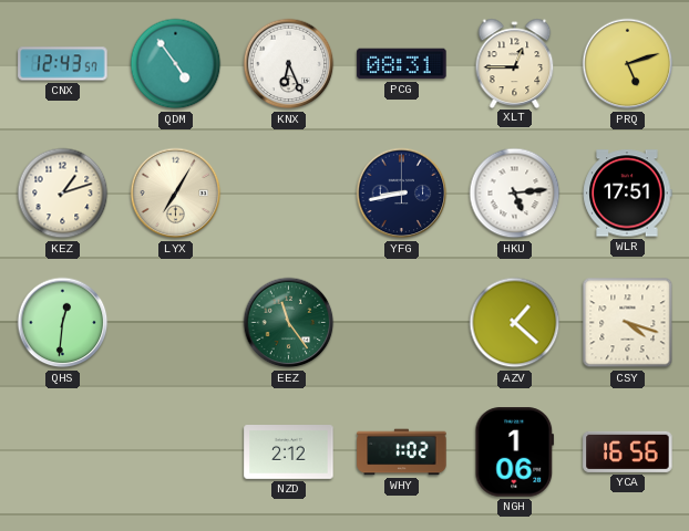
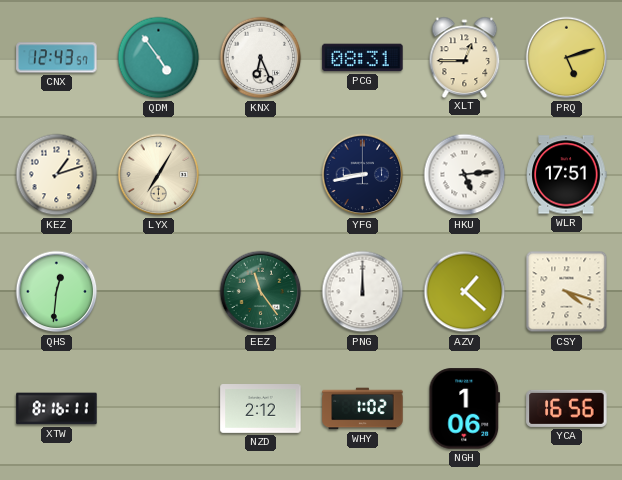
PNG: none -> 12:00
XTW: none -> 8:16
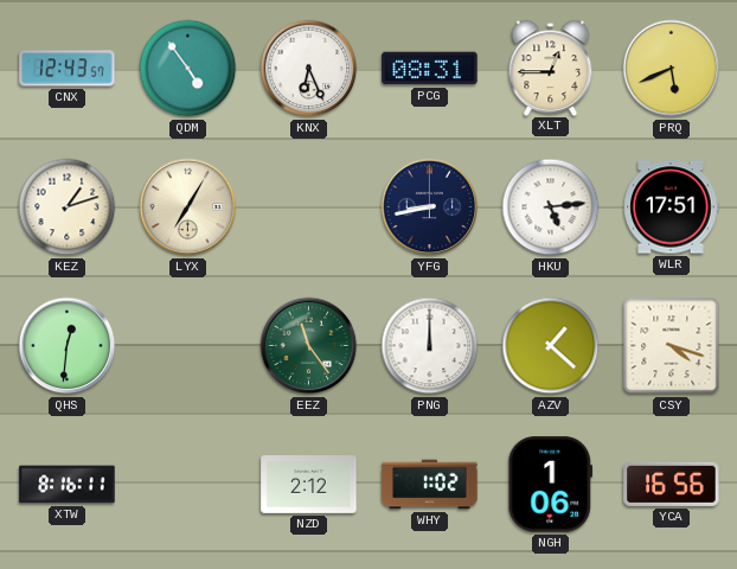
PRQ: 5:12 -> 5:41
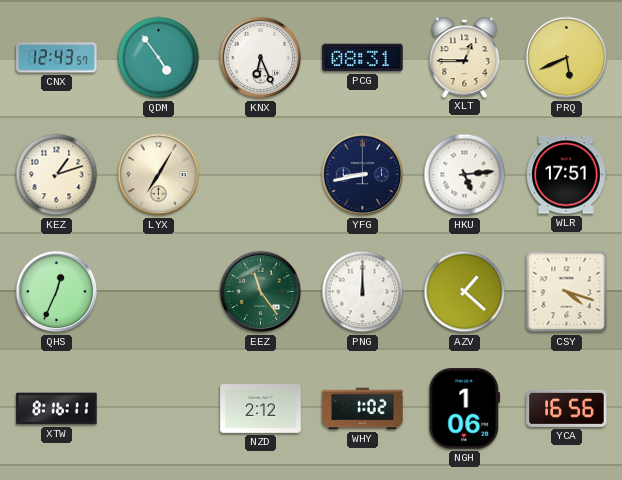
QHS: 12:31 -> 12:34
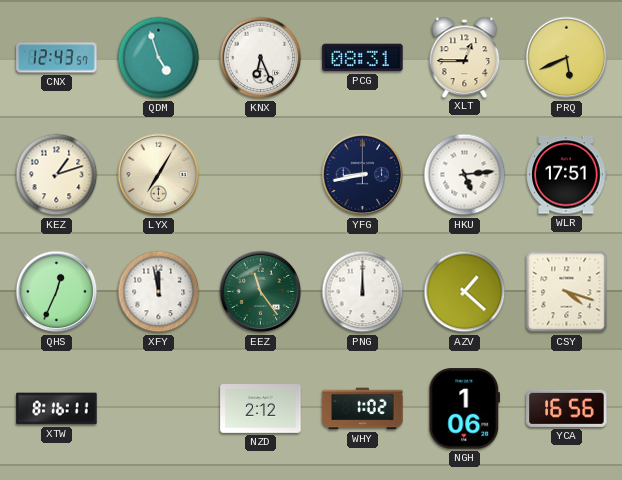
QDM: 4:54 -> 4:57
XFY: none -> 11:58
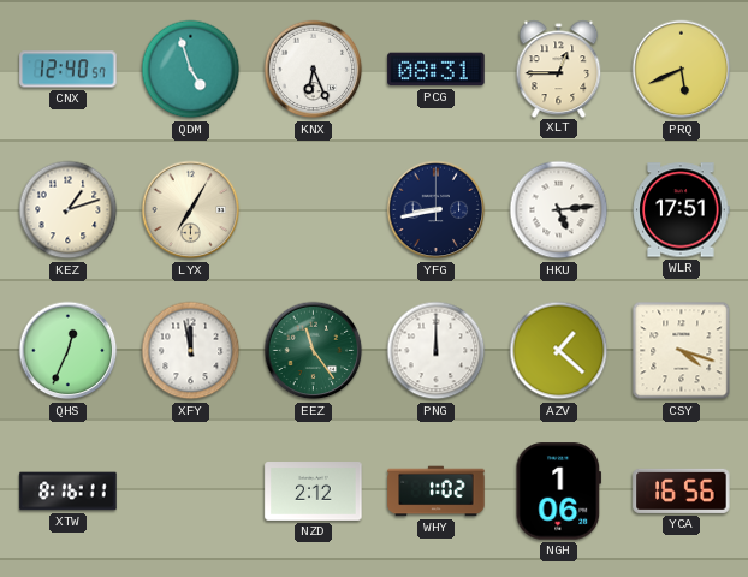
CNX: 12:43 -> 12:40
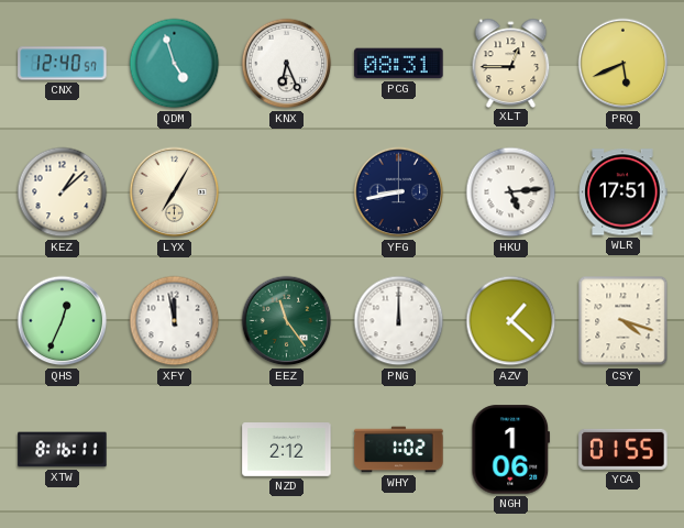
KEZ: 1:12 -> 1:08
YCA: 16:56 -> 01:55
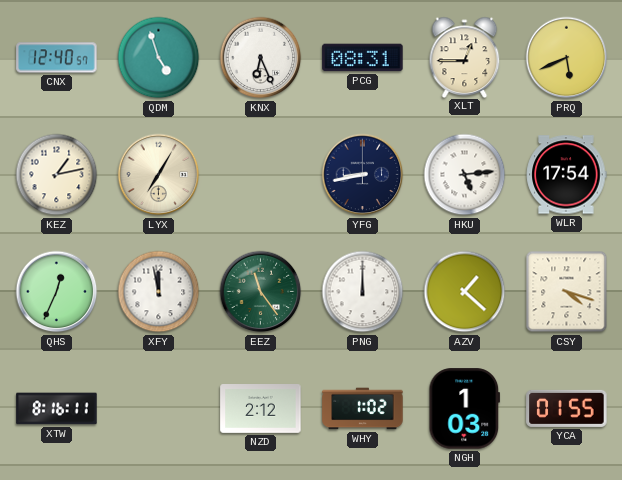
KEZ: 1:08 -> 1:13
WLR: 17:51 -> 17:54
NGH: 1:06 -> 1:03
